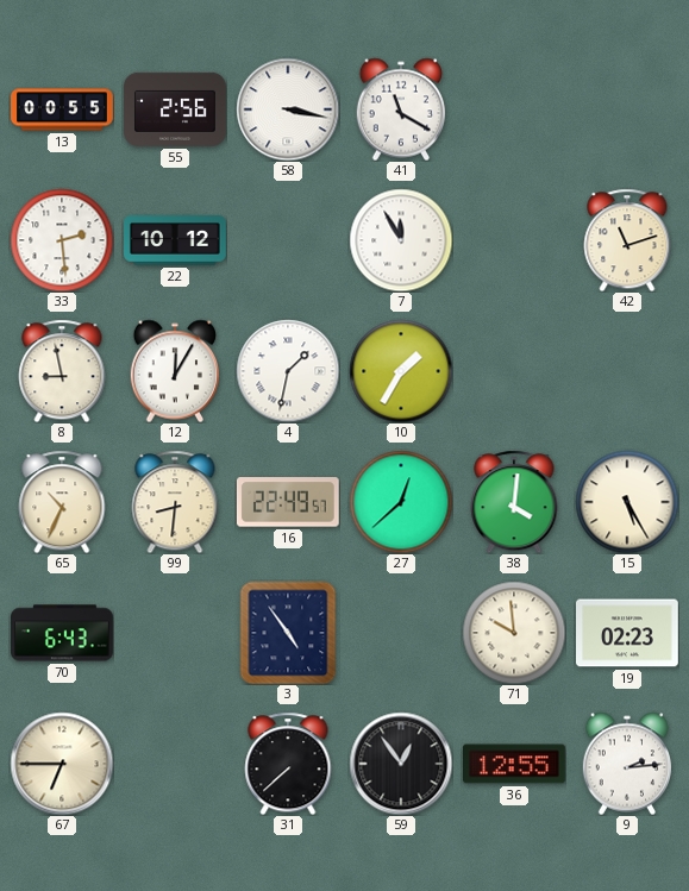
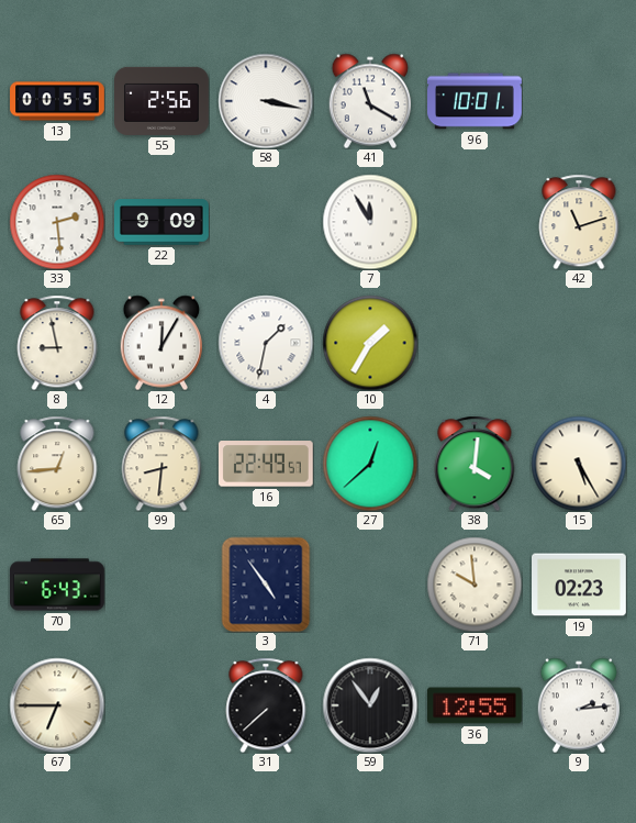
96: none -> 10:01
22: 10:12 -> 9:09
65: 10:34 -> 12:44
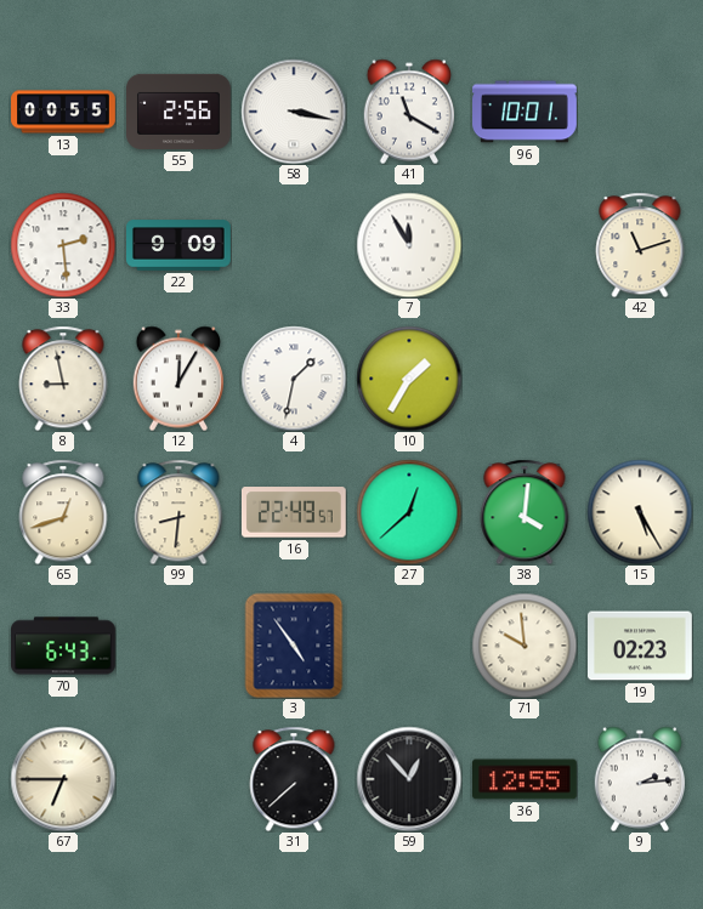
65: 12:44 -> 12:42
59: 12:54 -> 12:53
